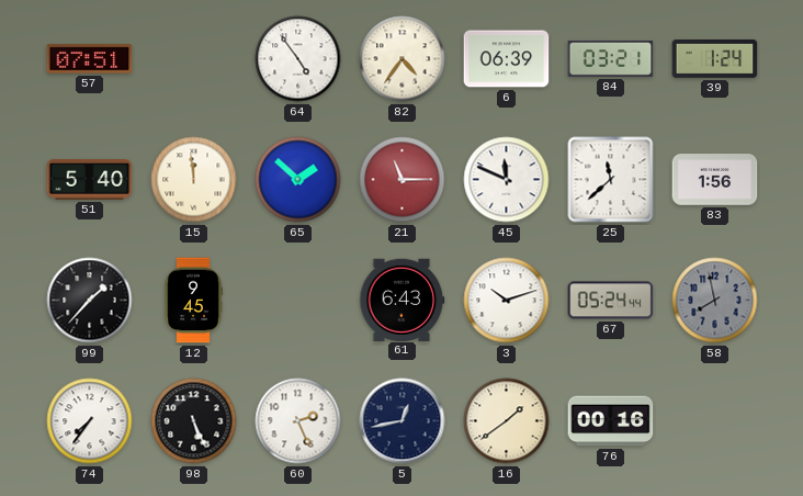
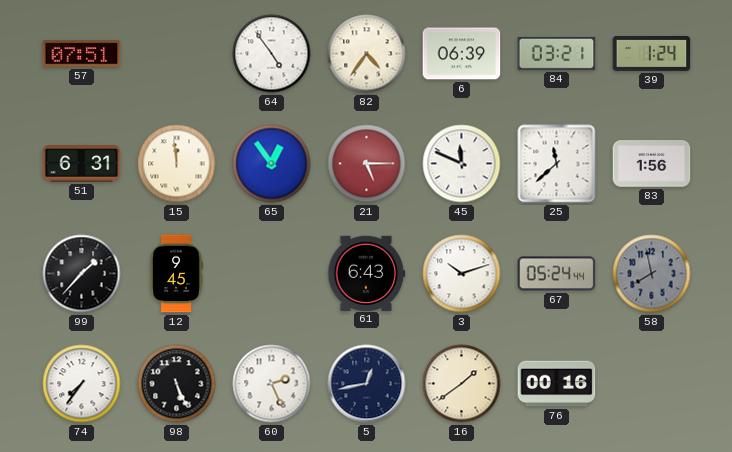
51: 5:40 -> 6:31
65: 1:52 -> 12:54
21: 11:15 -> 5:15
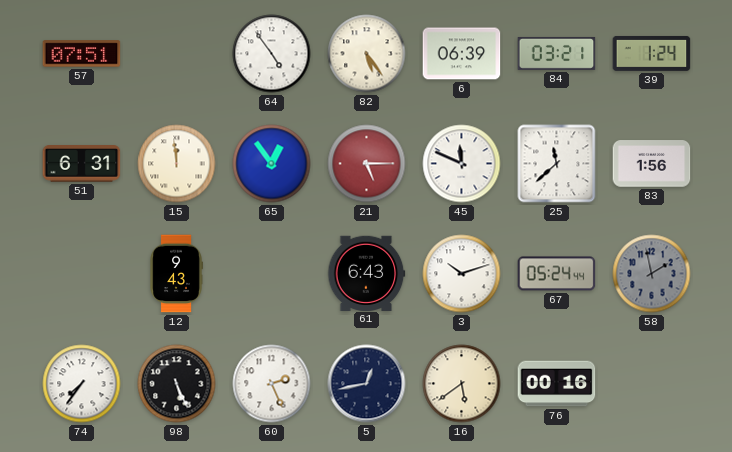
82: 4:36 -> 5:24
99: 1:37 -> none
12: 9:45 -> 9:43
58: 7:58 -> 1:58
16: 1:39 -> 5:39
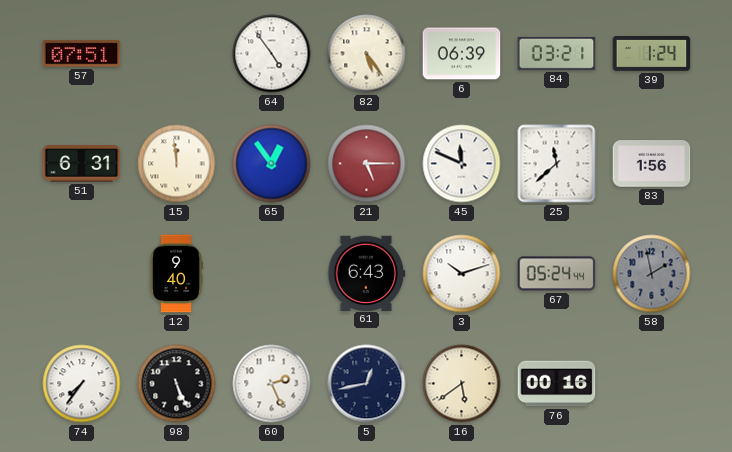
12: 9:43 -> 9:40
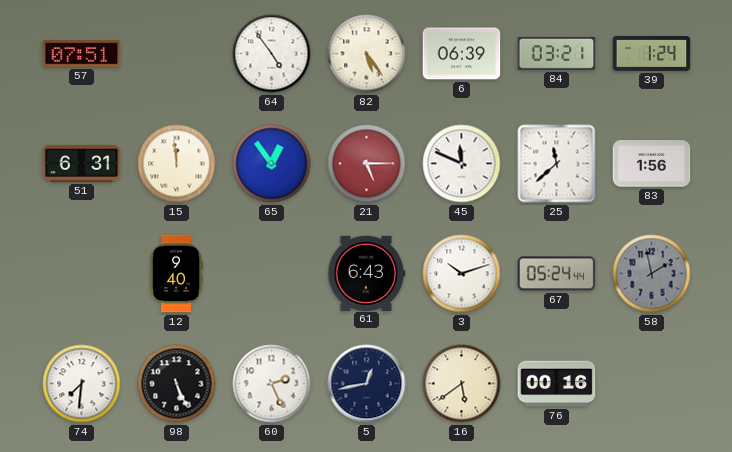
74: 7:36 -> 7:31
